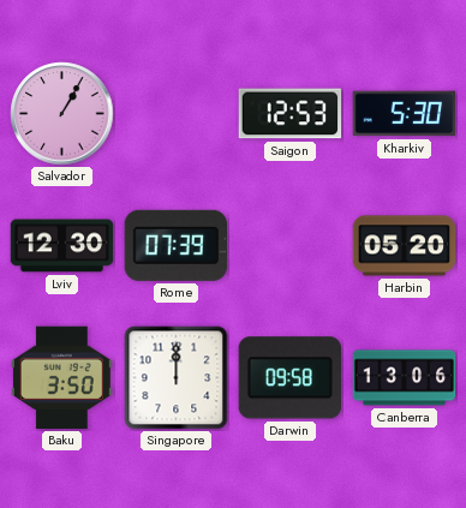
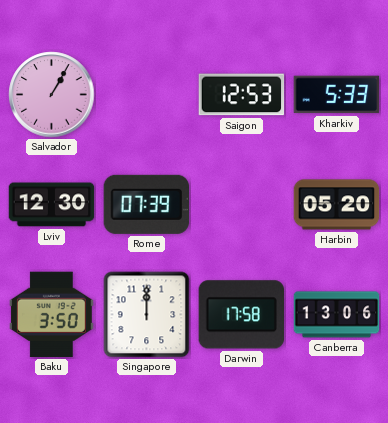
Kharkiv: 5:30 -> 5:33
Darwin: 09:58 -> 17:58
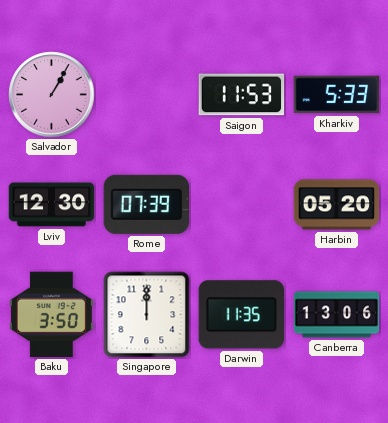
Saigon: 12:53 -> 11:53
Darwin: 17:58 -> 11:35
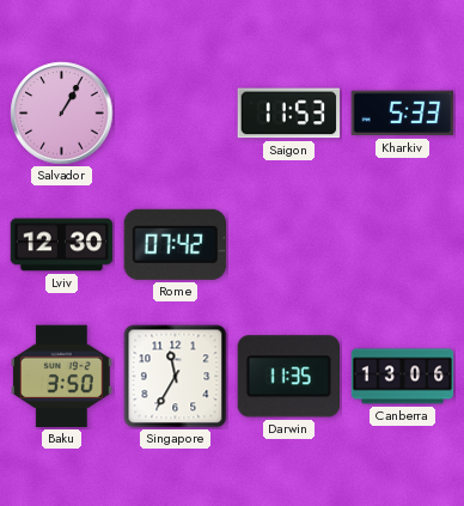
Rome: 07:39 -> 07:42
Harbin: 05:20 -> none
Singapore: 12:00 -> 11:35
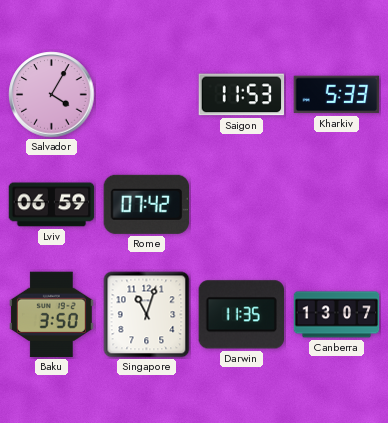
Salvador: 1:05 -> 4:05
Lviv: 12:30 -> 06:59
Singapore: 11:35 -> 11:03
Canberra: 13:06 -> 13:07
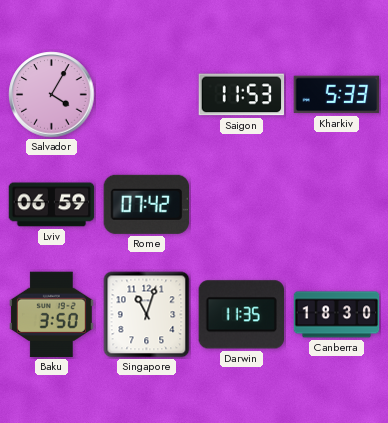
Canberra: 13:07 -> 18:30
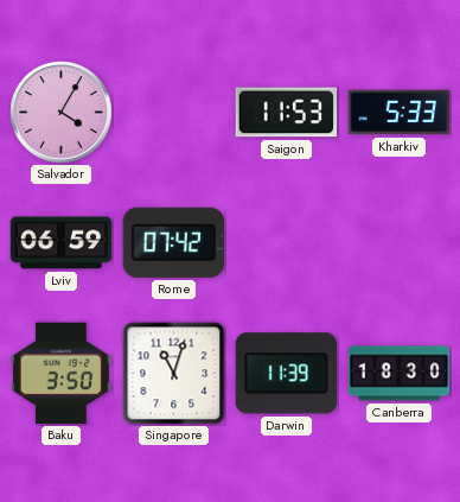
Darwin: 11:35 -> 11:39
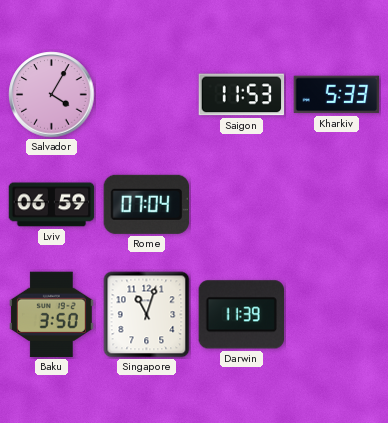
Rome: 07:42 -> 07:04
Canberra: 18:30 -> none
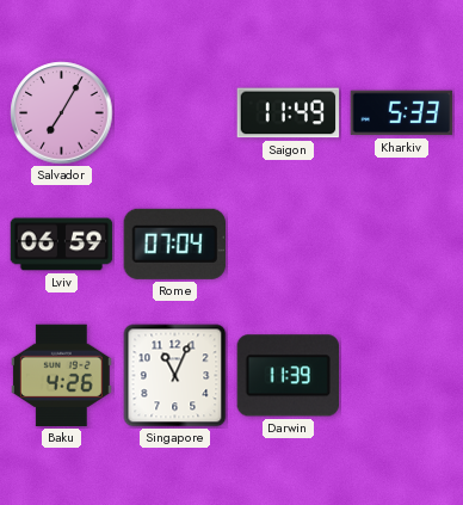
Salvador: 4:05 -> 7:05
Saigon: 11:53 -> 11:49
Baku: 3:50 -> 4:26
Singapore: 11:03 -> 11:04
